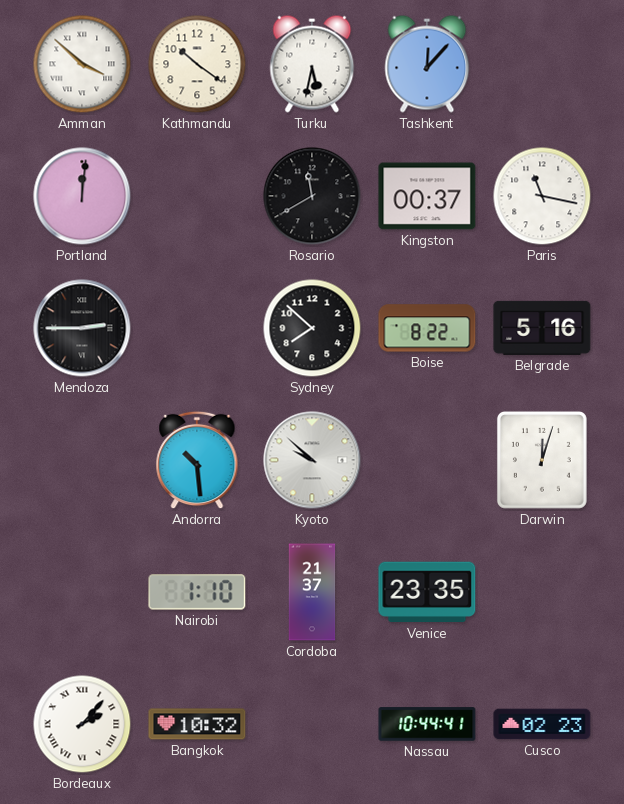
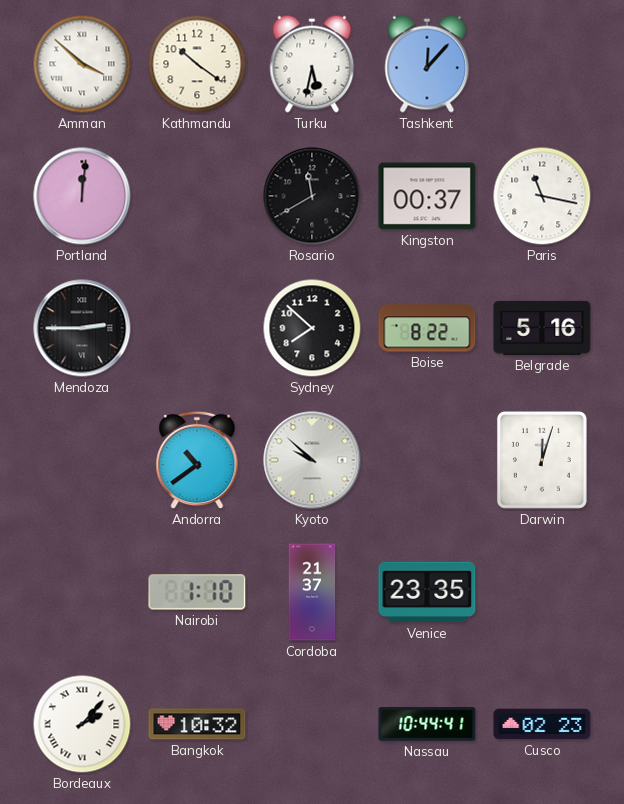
Andorra: 10:29 -> 10:39
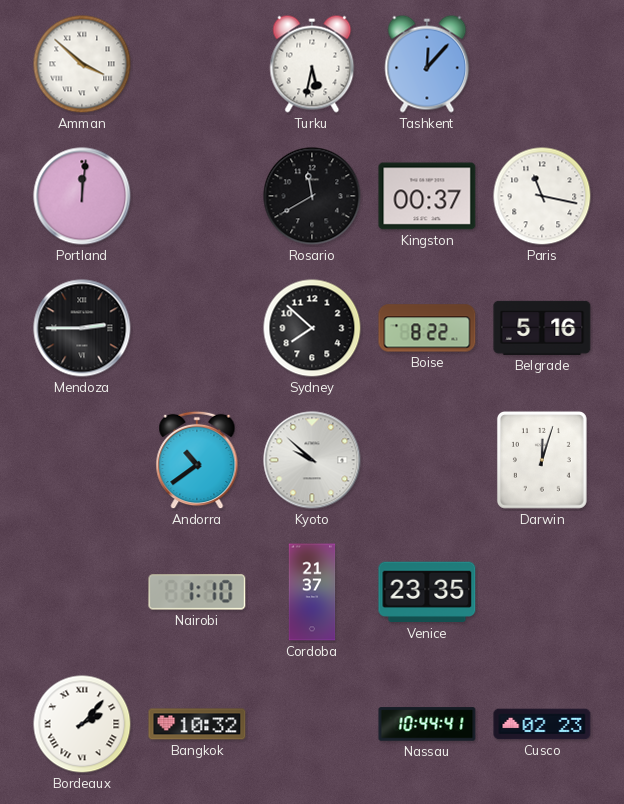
Kathmandu: 10:21 -> none
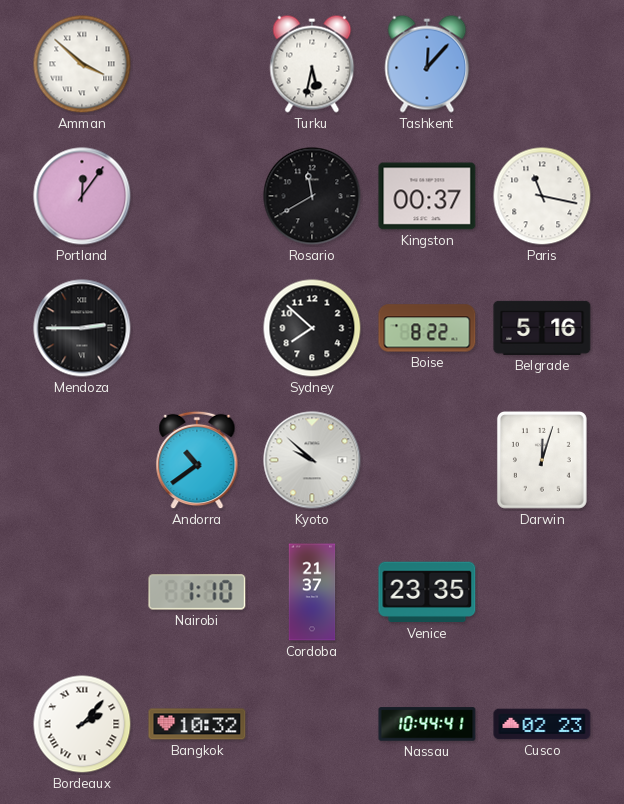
Portland: 12:01 -> 12:06
